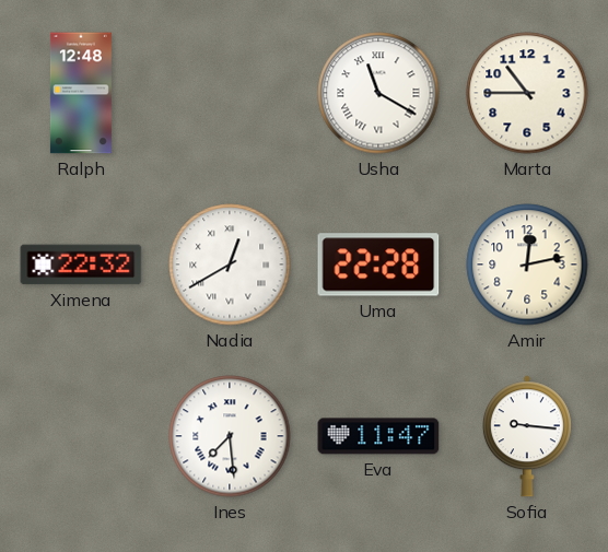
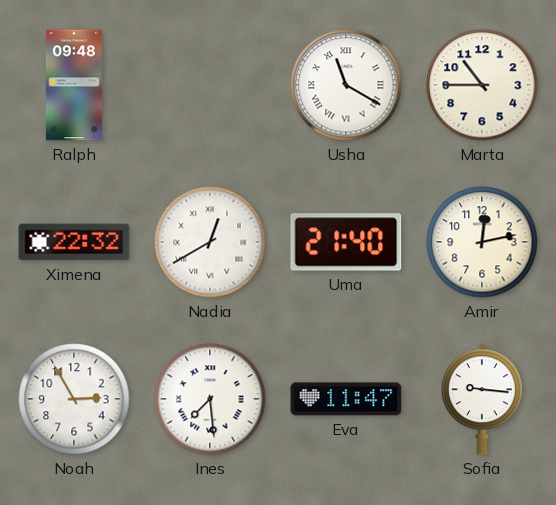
Ralph: 12:48 -> 09:48
Uma: 22:28 -> 21:40
Noah: none -> 2:55
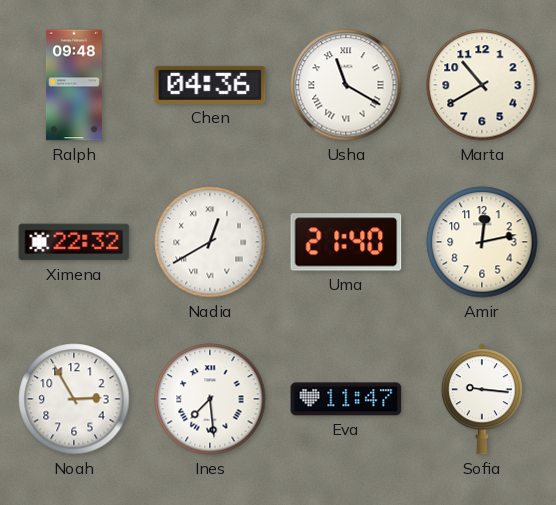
Chen: none -> 04:36
Marta: 10:45 -> 10:40
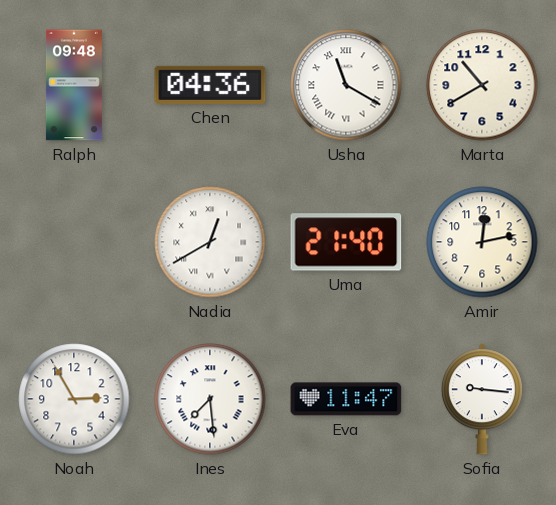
Ximena: 22:32 -> none
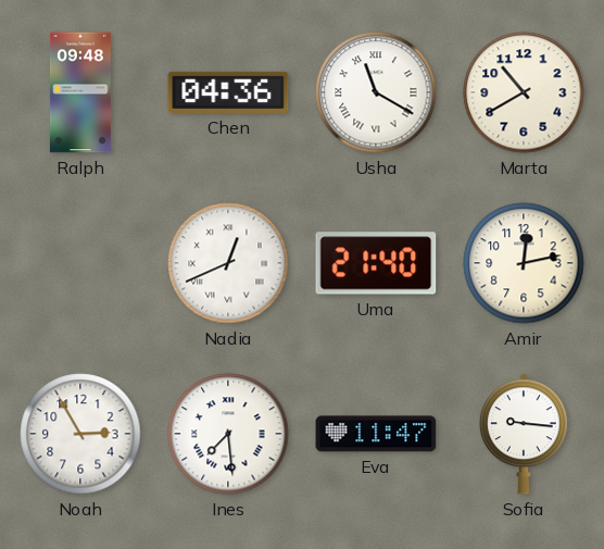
Nadia: 12:40 -> 12:41
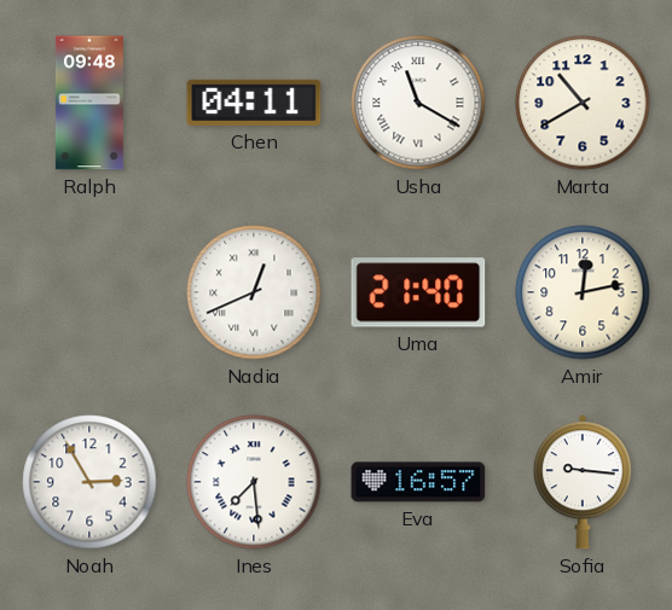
Chen: 04:36 -> 04:11
Eva: 11:47 -> 16:57
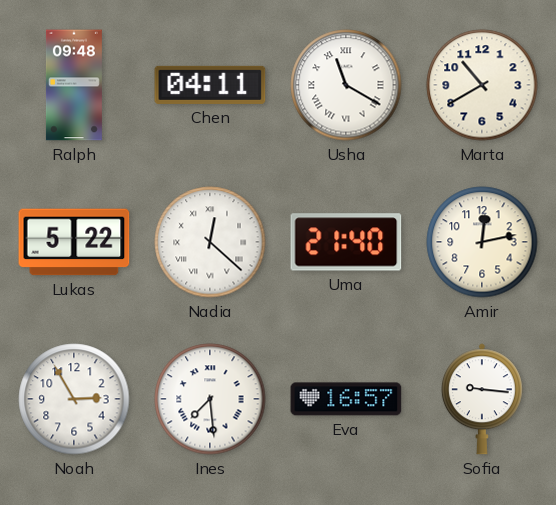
Lukas: none -> 5:22
Nadia: 12:41 -> 12:22
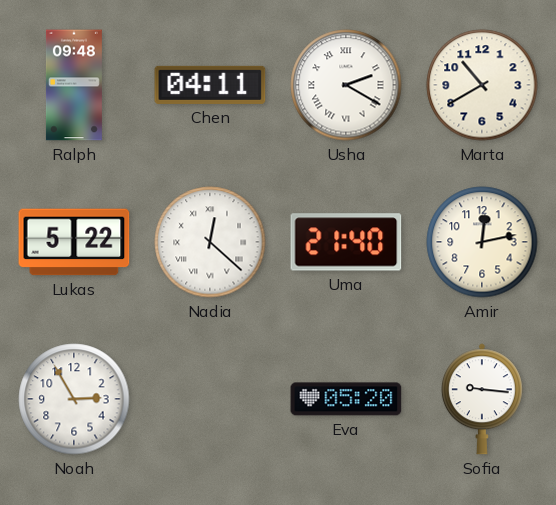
Usha: 11:20 -> 2:20
Ines: 7:29 -> none
Eva: 16:57 -> 05:20
